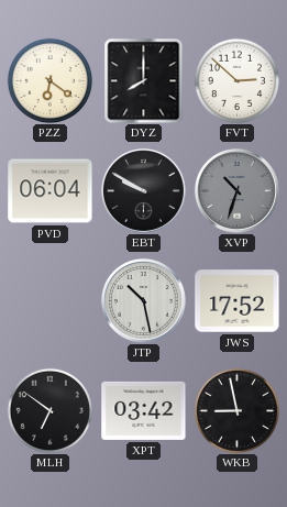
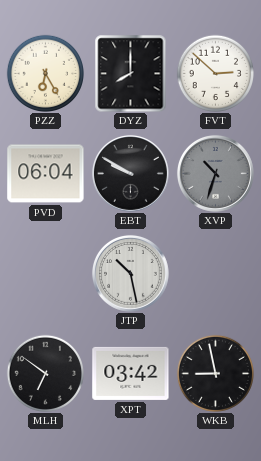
PZZ: 6:21 -> 6:25
JWS: 17:52 -> none
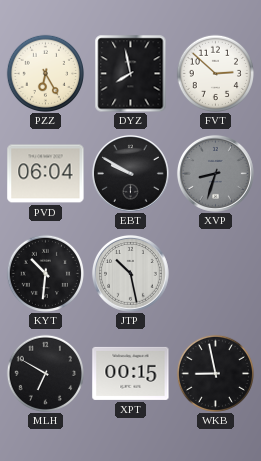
DYZ: 8:00 -> 7:58
XVP: 10:33 -> 8:33
KYT: none -> 10:31
MLH: 6:51 -> 6:50
XPT: 03:42 -> 00:15
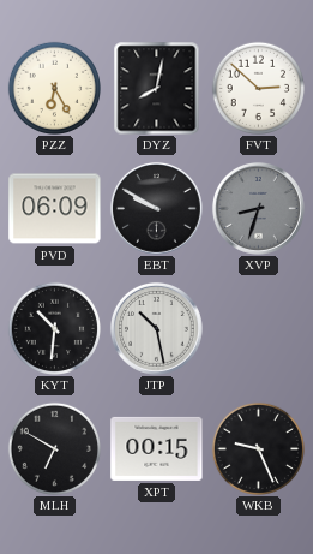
DYZ: 7:58 -> 8:02
PVD: 06:04 -> 06:09
WKB: 8:58 -> 9:26
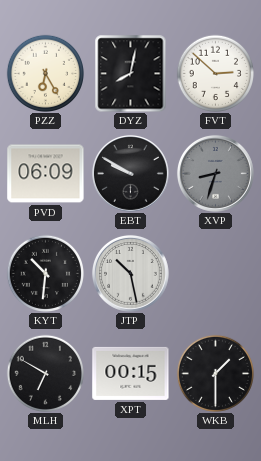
WKB: 9:26 -> 1:30
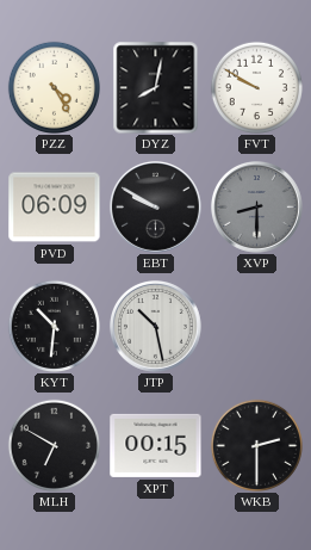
PZZ: 6:25 -> 4:25
FVT: 2:52 -> 9:50
XVP: 8:33 -> 8:30
WKB: 1:30 -> 2:30
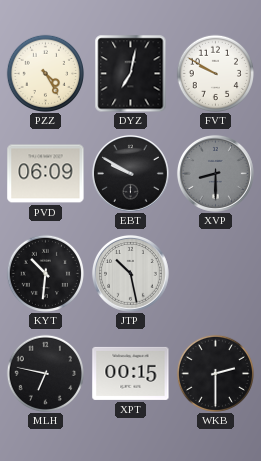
DYZ: 8:02 -> 7:02
MLH: 6:50 -> 6:47
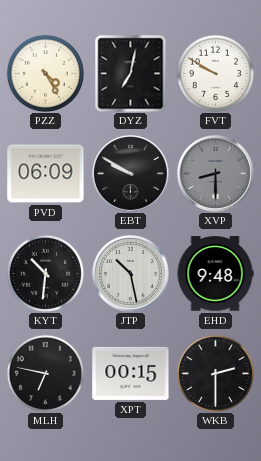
EHD: none -> 9:48
